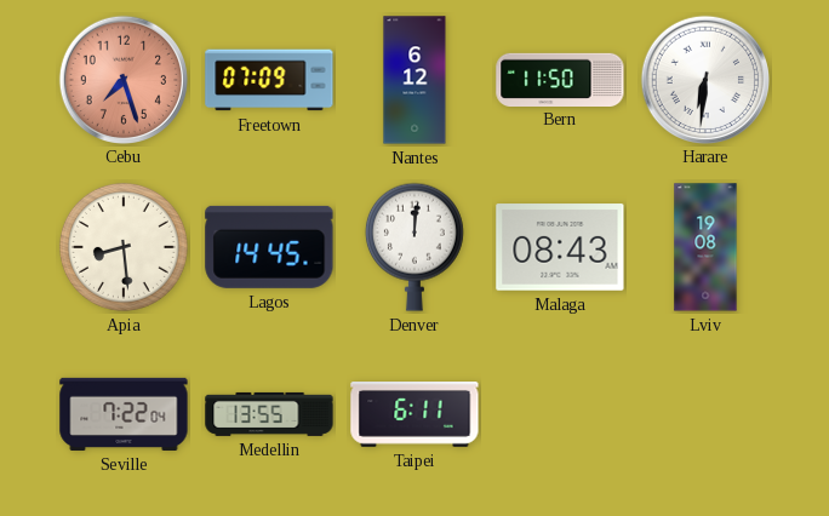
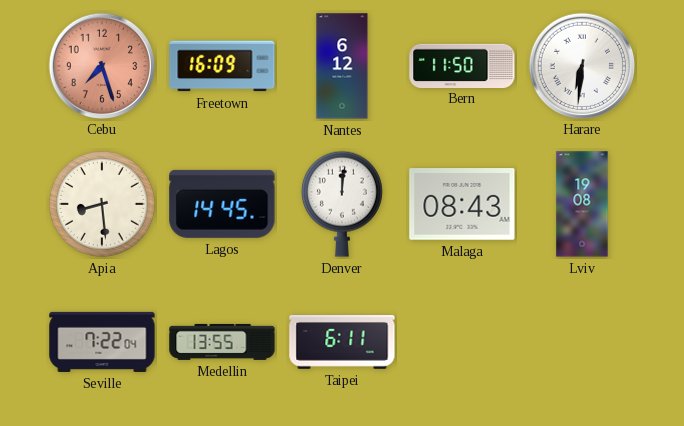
Freetown: 07:09 -> 16:09
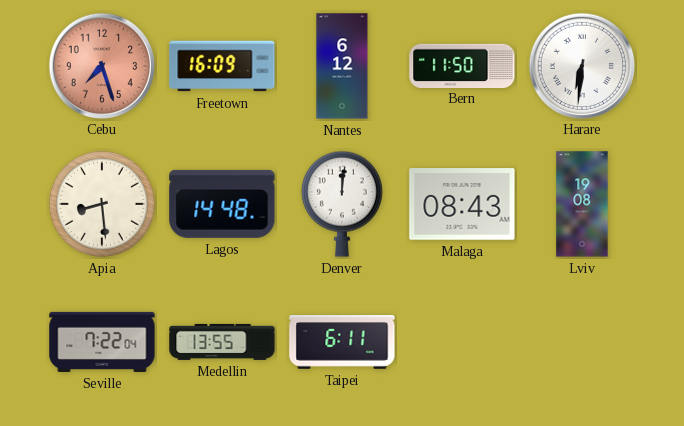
Lagos: 14:45 -> 14:48
